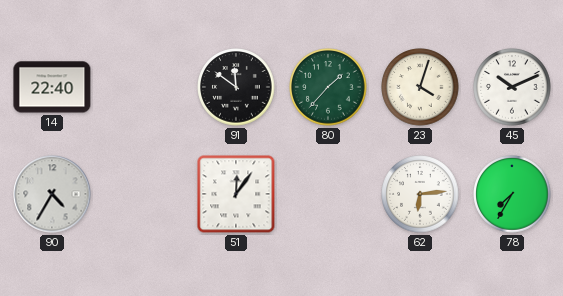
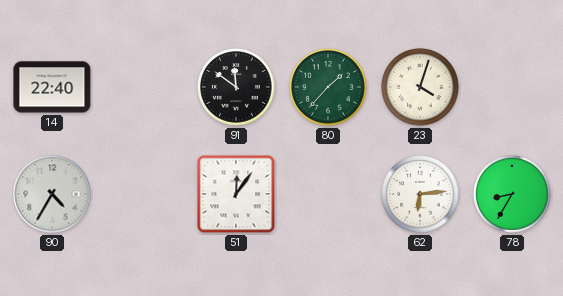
45: 10:11 -> none
78: 7:35 -> 8:35
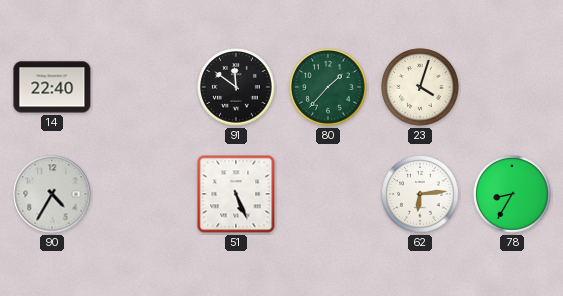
51: 12:06 -> 5:26
